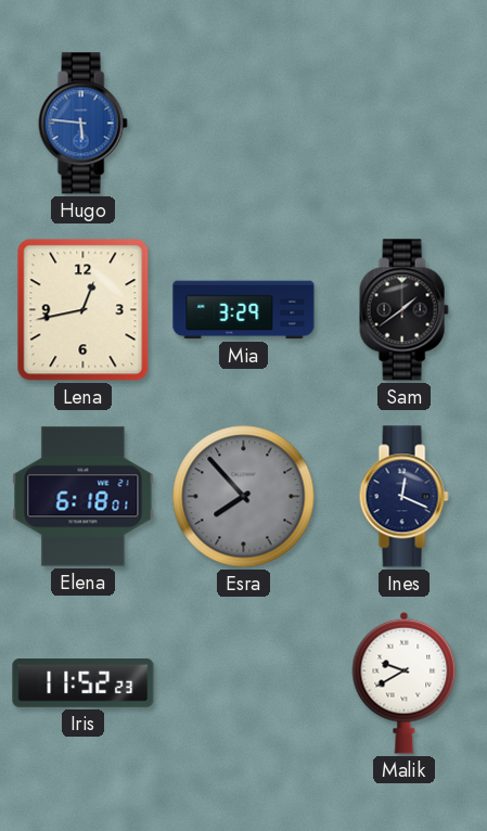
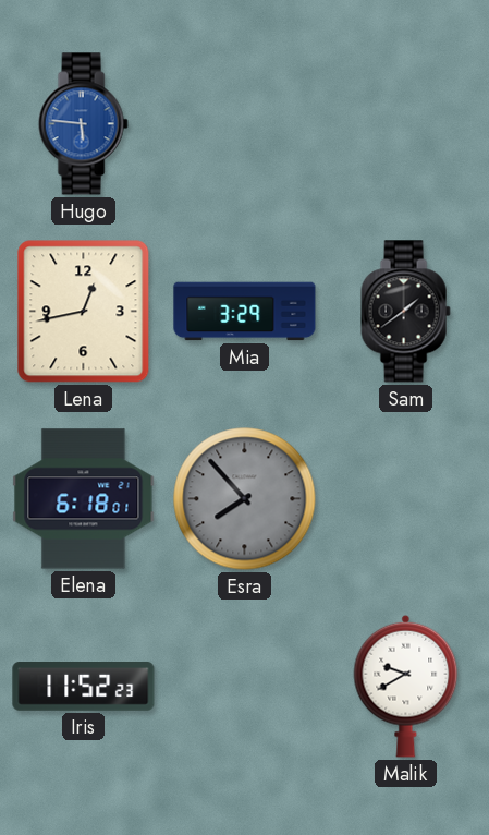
Ines: 12:19 -> none
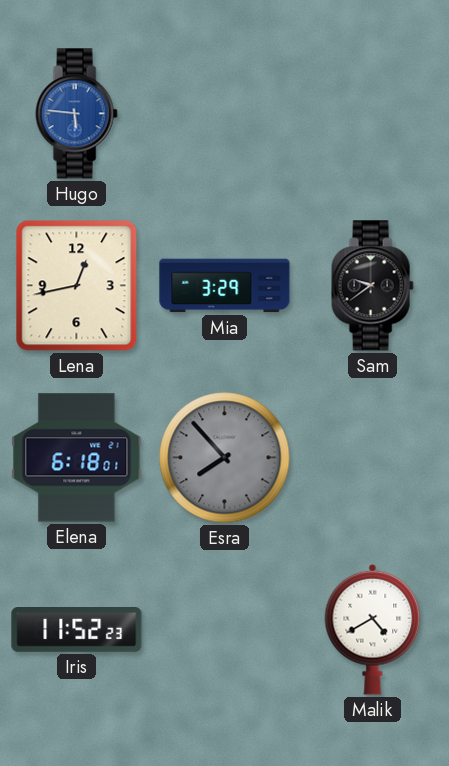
Sam: 1:39 -> 9:39
Malik: 9:40 -> 4:40
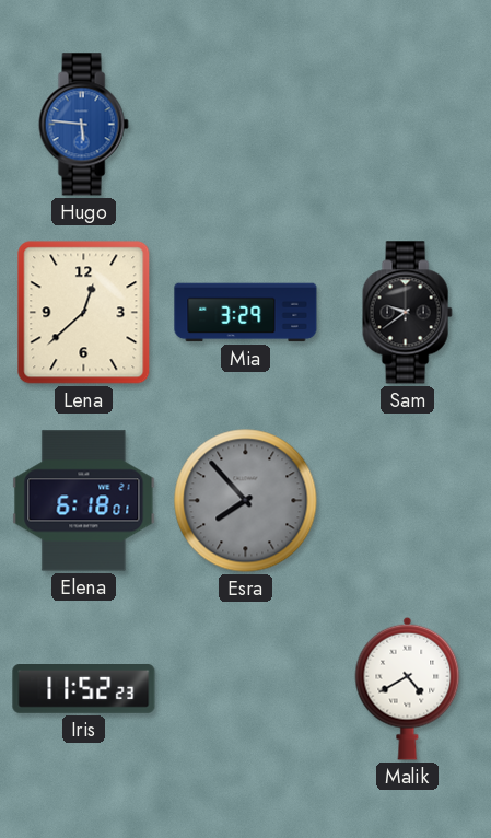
Lena: 12:43 -> 12:38
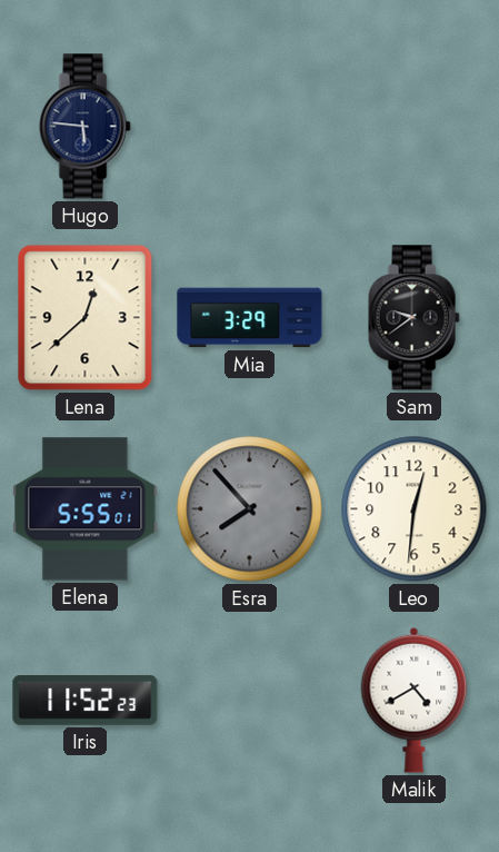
Hugo dial: blue -> navy
Elena: 6:18 -> 5:55
Leo: none -> 12:31
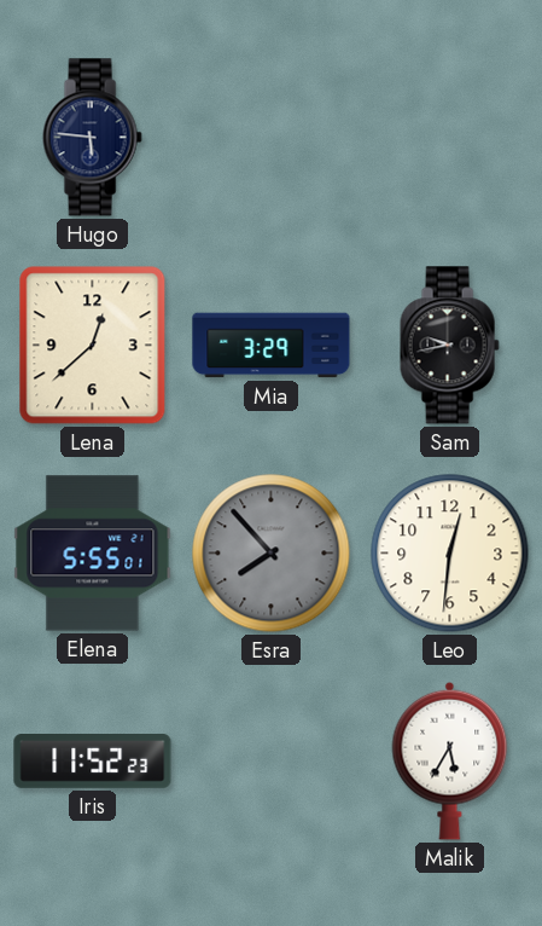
Sam: 9:39 -> 9:43
Malik: 4:40 -> 5:35
